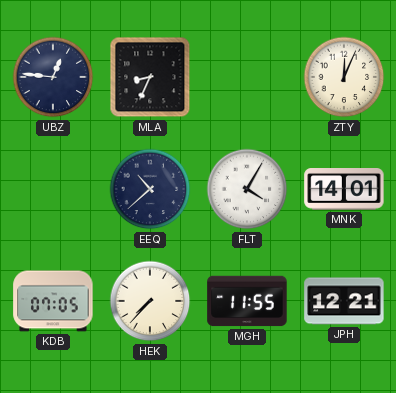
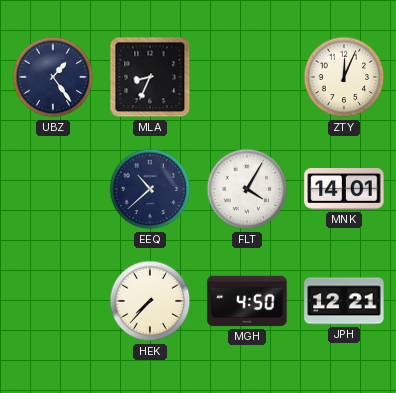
UBZ: 12:46 -> 1:24
KDB: 07:05 -> none
MGH: 11:55 -> 4:50
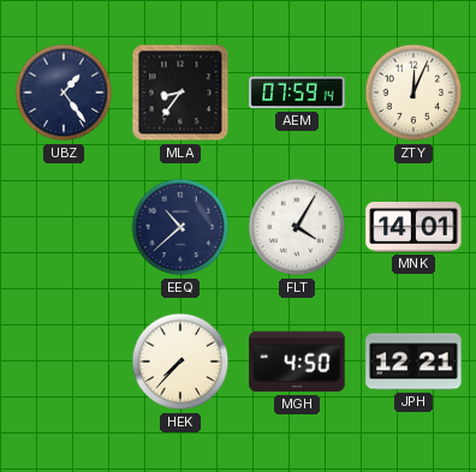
MLA: 8:34 -> 8:36
AEM: none -> 07:59
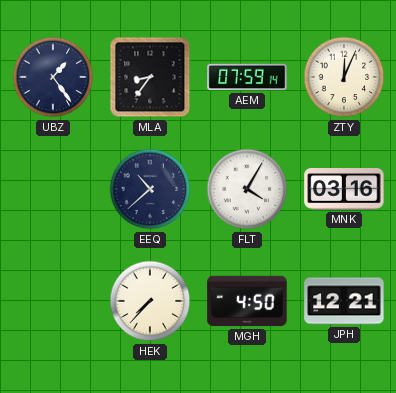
MNK: 14:01 -> 03:16
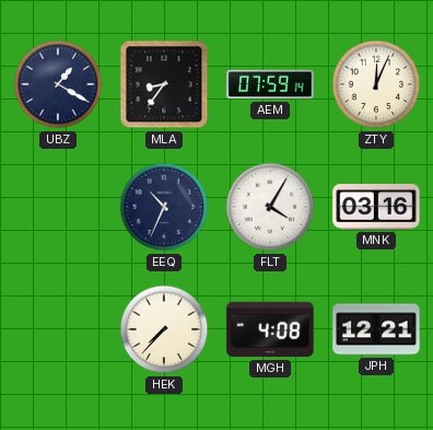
UBZ: 1:24 -> 1:20
EEQ: 10:38 -> 10:34
MGH: 4:50 -> 4:08
